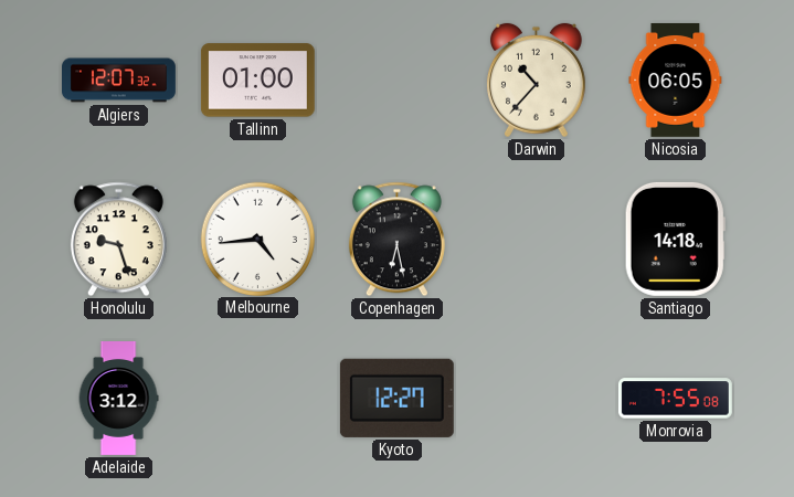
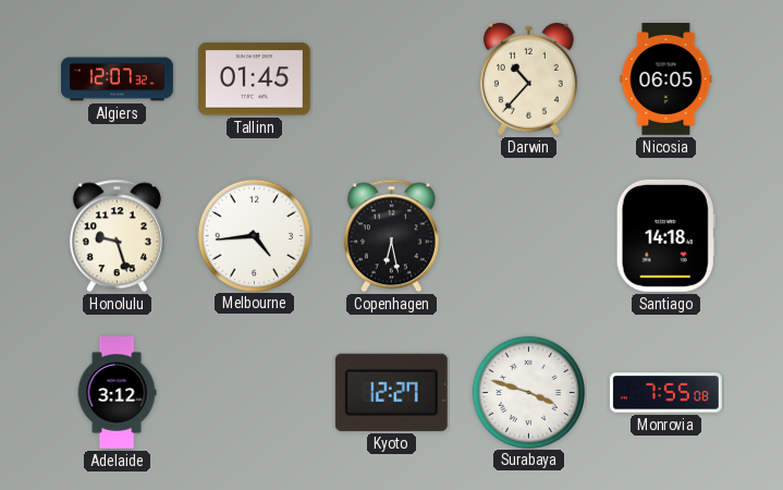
Tallinn: 01:00 -> 01:45
Surabaya: none -> 3:48
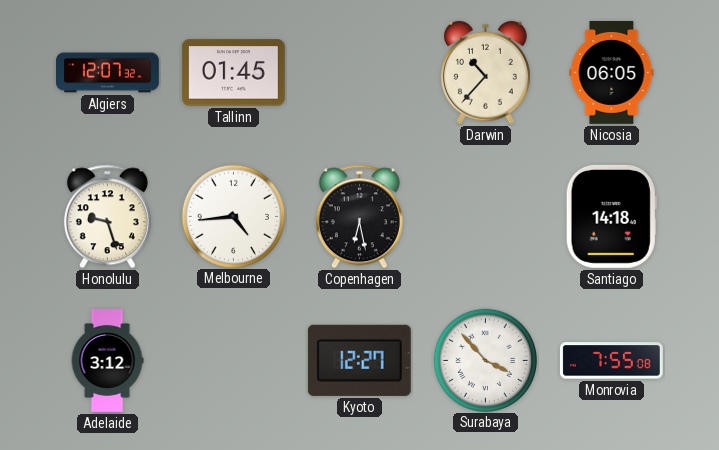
Surabaya: 3:48 -> 3:53
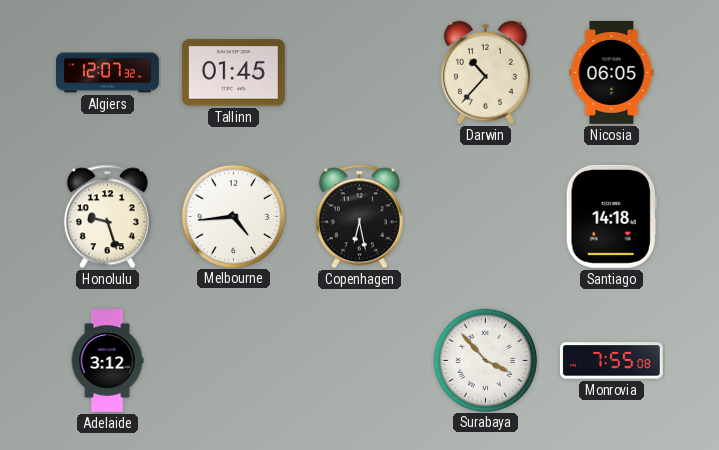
Kyoto: 12:27 -> none
